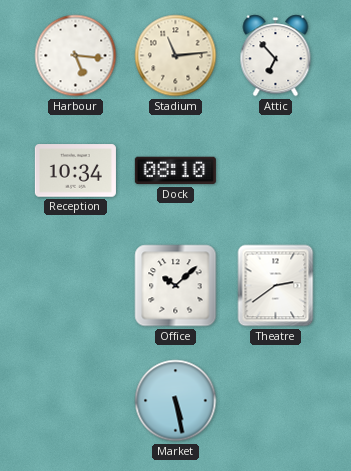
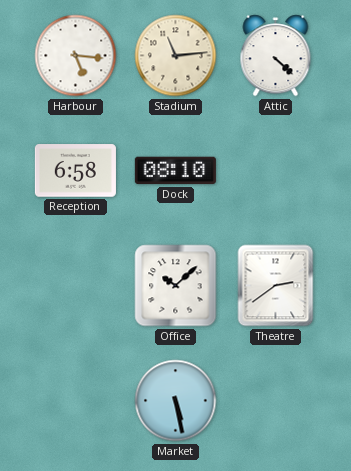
Attic: 6:53 -> 4:22
Reception: 10:34 -> 6:58
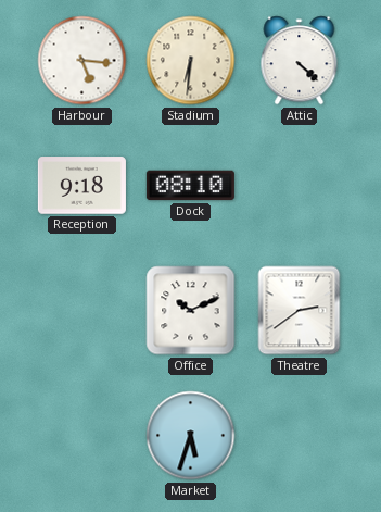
Stadium: 11:14 -> 6:31
Reception: 6:58 -> 9:18
Office: 10:08 -> 10:11
Market: 5:28 -> 5:33
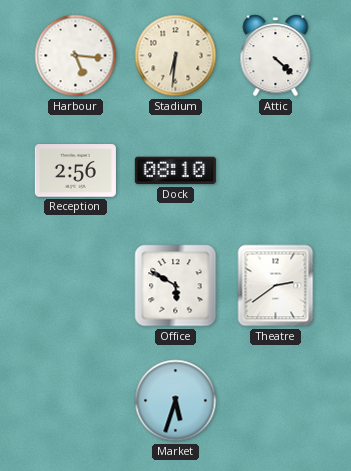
Reception: 9:18 -> 2:56
Office: 10:11 -> 5:50
